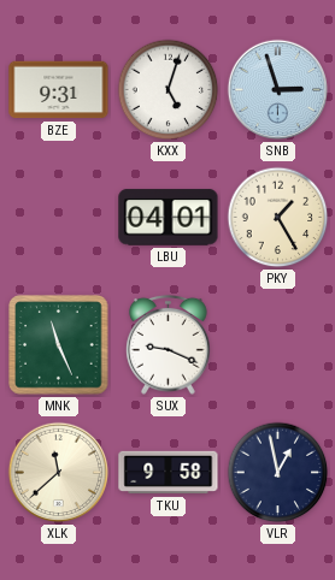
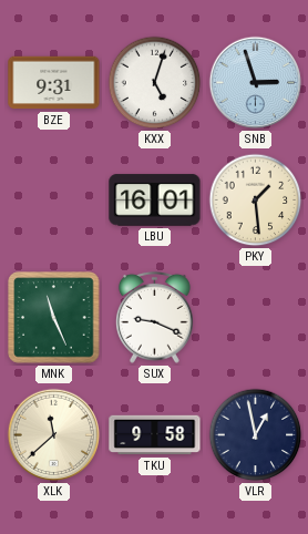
LBU: 04:01 -> 16:01
PKY: 1:25 -> 1:29
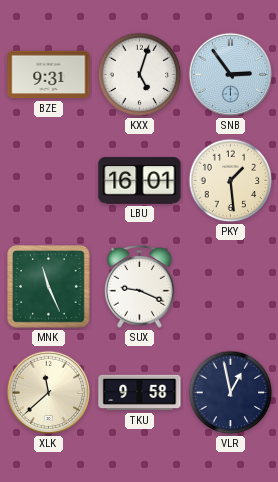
SNB: 2:57 -> 2:54
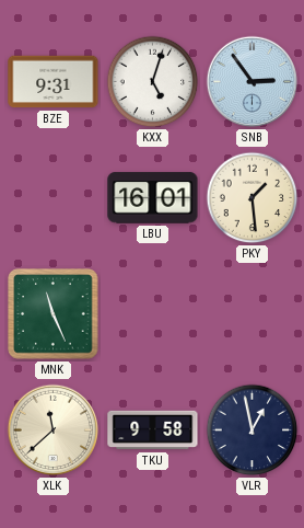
SUX: 9:19 -> none
